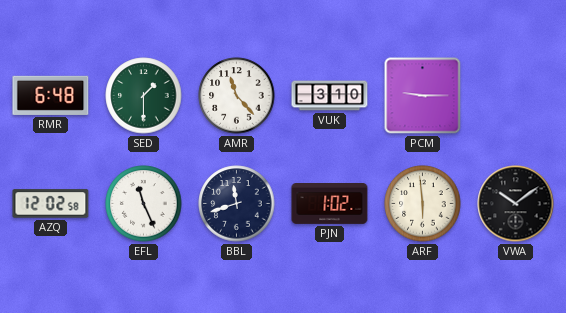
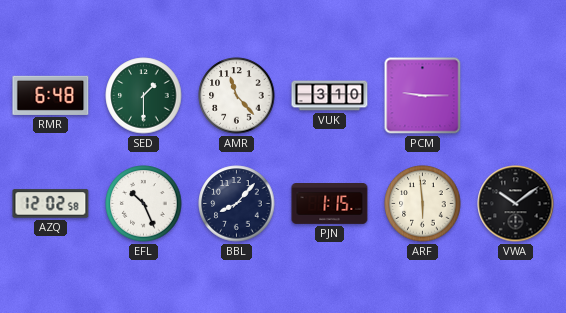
EFL: 11:26 -> 10:26
BBL: 11:42 -> 8:07
PJN: 1:02 -> 1:15
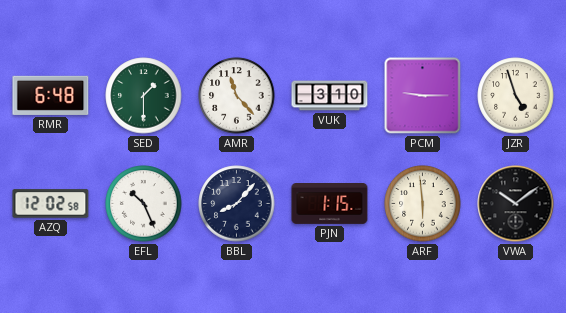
JZR: none -> 4:57
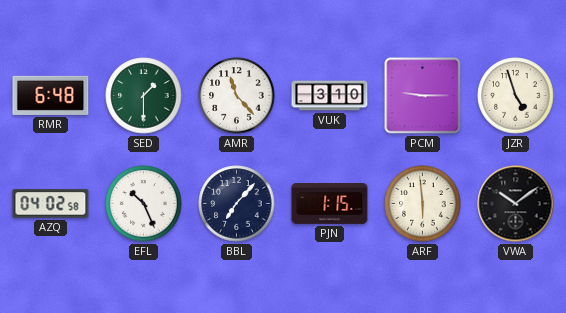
AZQ: 12:02 -> 04:02
BBL: 8:07 -> 7:07
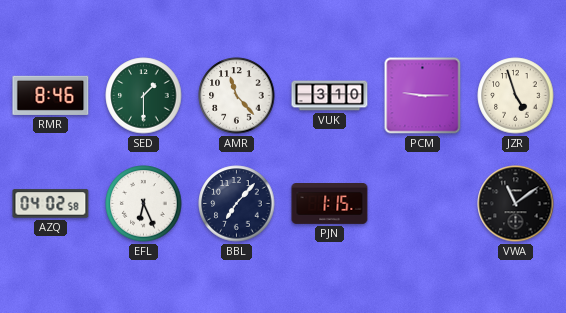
RMR: 6:48 -> 8:46
EFL: 10:26 -> 6:26
ARF: 5:59 -> none
VWA: 10:09 -> 11:09
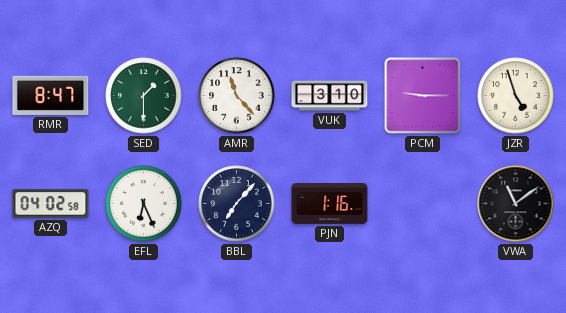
RMR: 8:46 -> 8:47
PJN: 1:15 -> 1:16
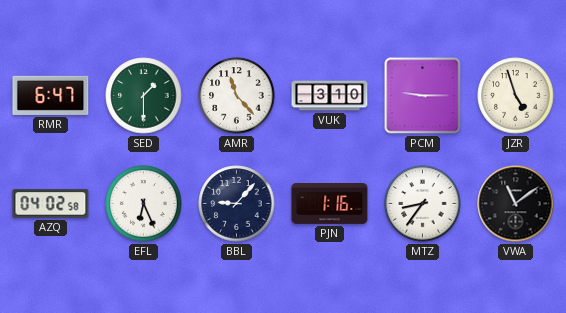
RMR: 8:47 -> 6:47
BBL: 7:07 -> 9:07
MTZ: none -> 8:36
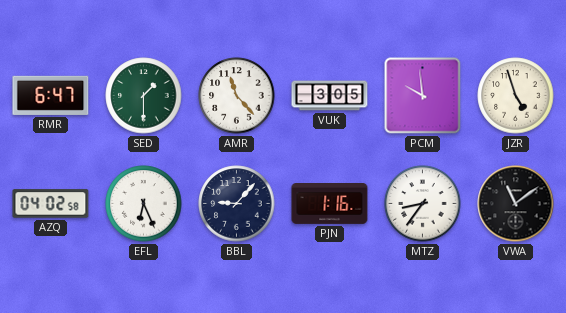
VUK: 3:10 -> 3:05
PCM: 9:15 -> 9:59
